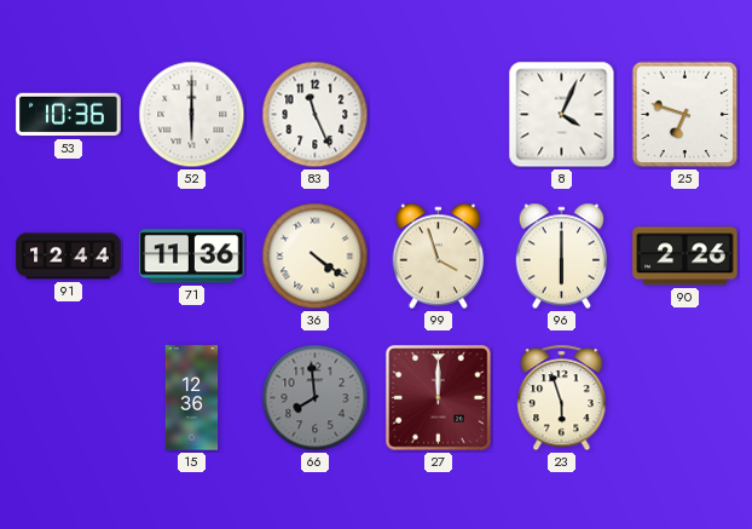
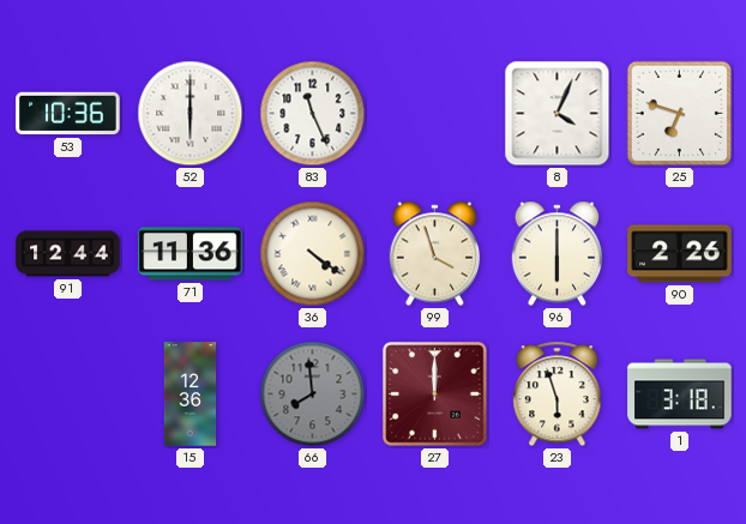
1: none -> 3:18
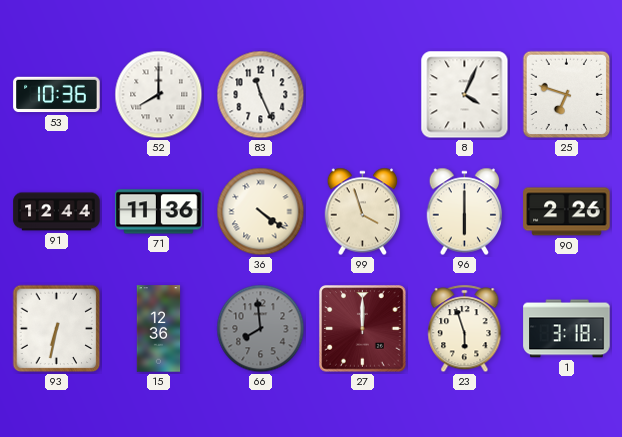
52: 6:00 -> 8:00
93: none -> 6:32
